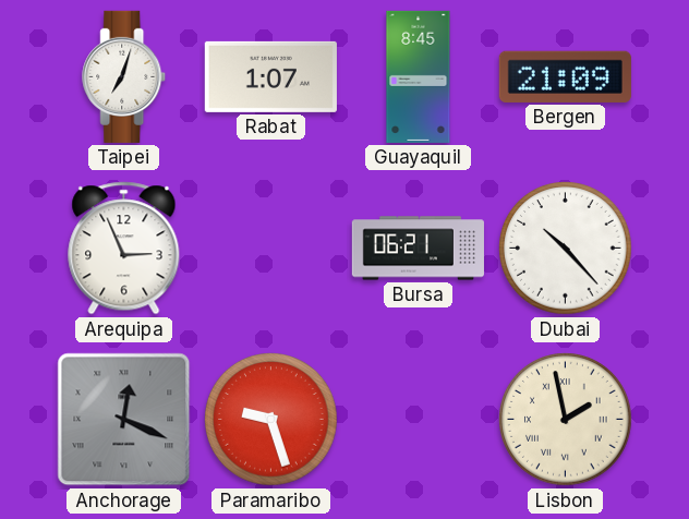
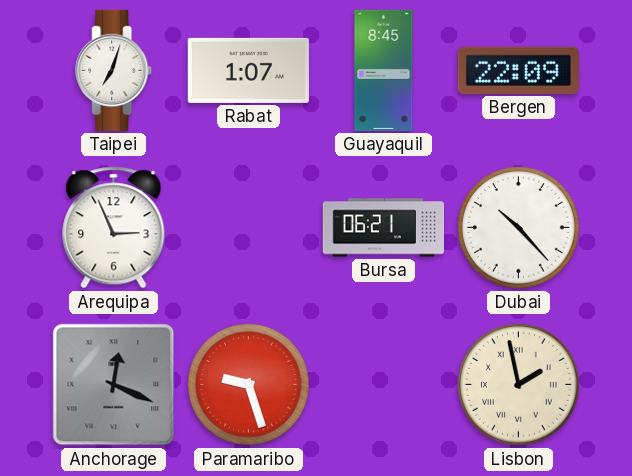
Bergen: 21:09 -> 22:09
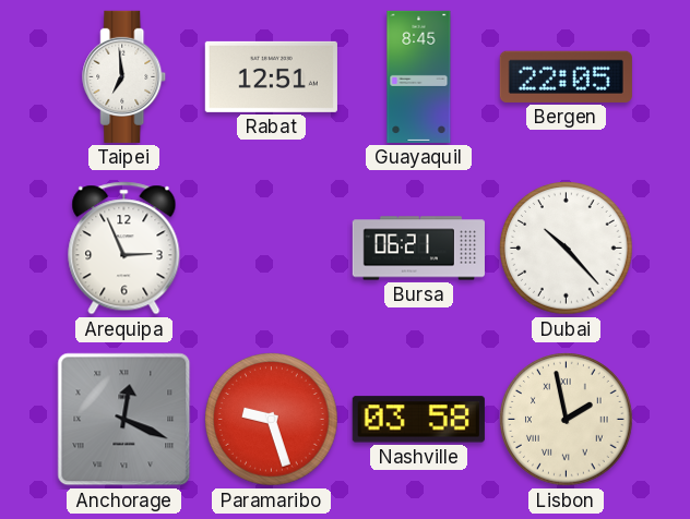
Taipei: 7:03 -> 6:59
Rabat: 1:07 -> 12:51
Bergen: 22:09 -> 22:05
Nashville: none -> 03:58
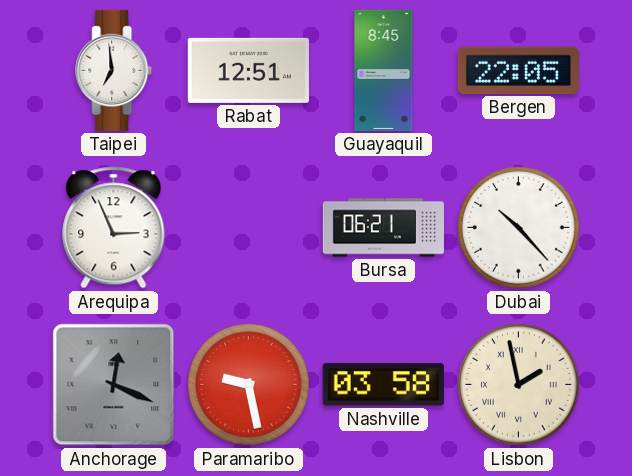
Paramaribo: 9:27 -> 9:28
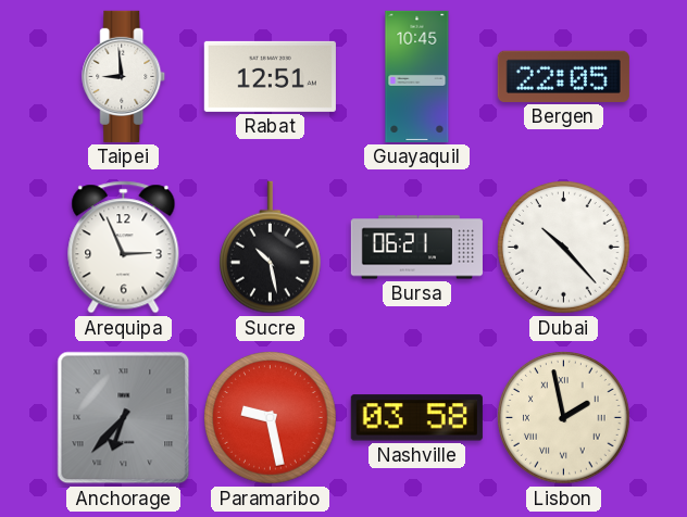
Taipei: 6:59 -> 8:59
Guayaquil: 8:45 -> 10:45
Sucre: none -> 10:28
Anchorage: 12:19 -> 6:37
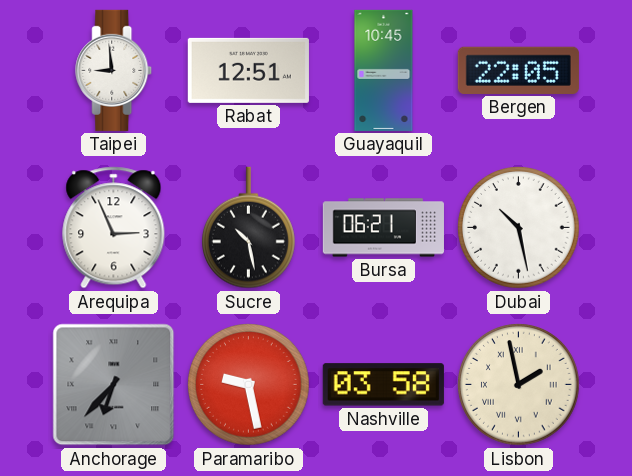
Dubai: 10:23 -> 10:28
